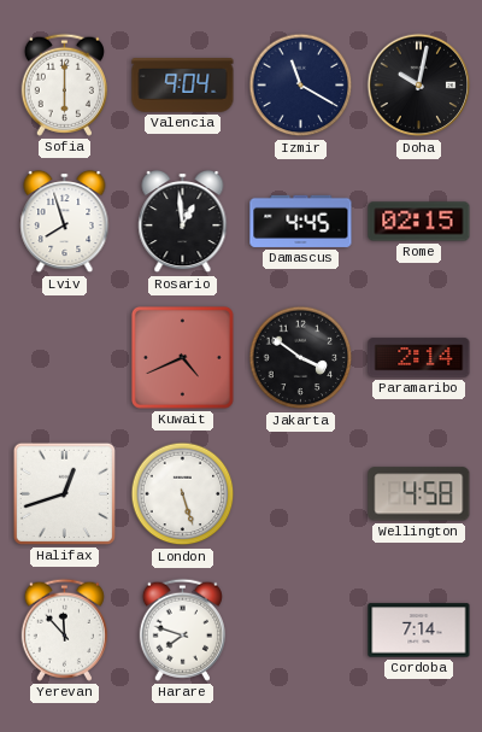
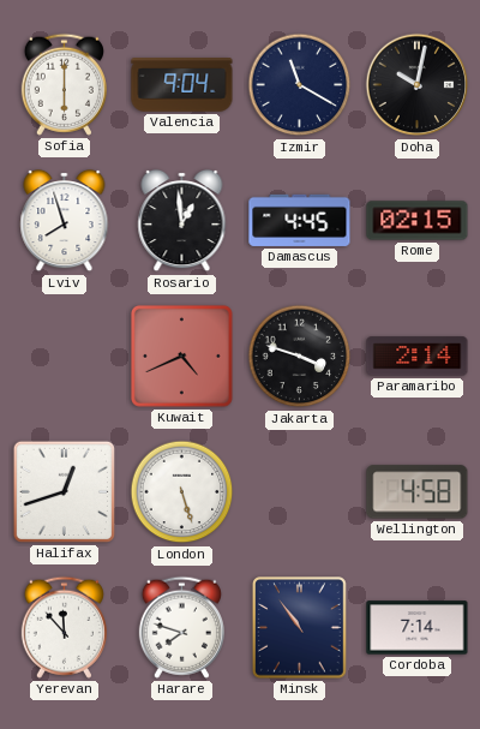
Jakarta: 3:51 -> 3:48
Minsk: none -> 10:54
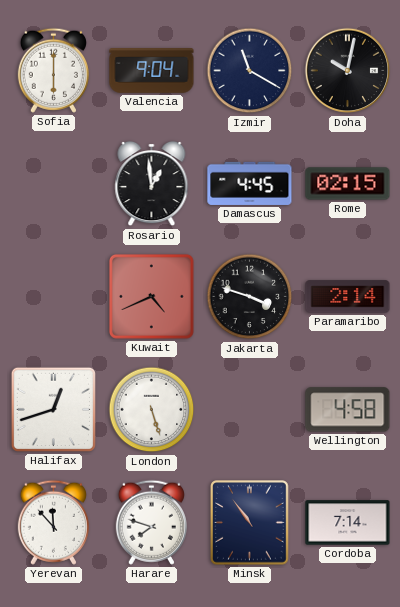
Lviv: 7:57 -> none
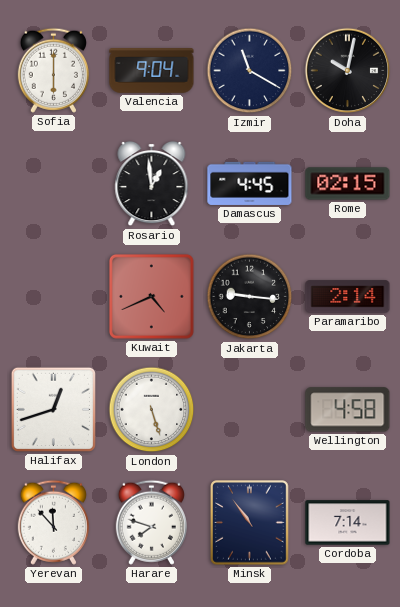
Jakarta: 3:48 -> 9:16
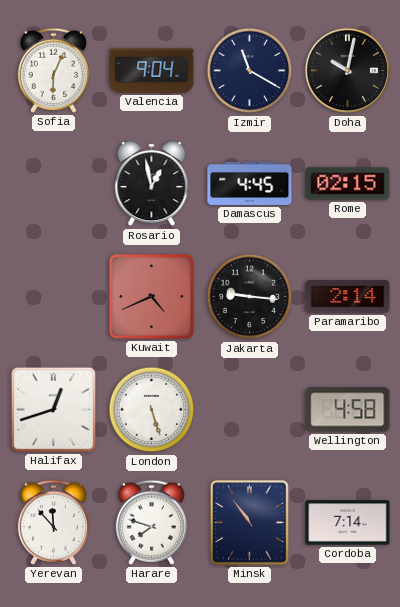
Sofia: 6:00 -> 6:04
Rosario: 12:59 -> 12:58
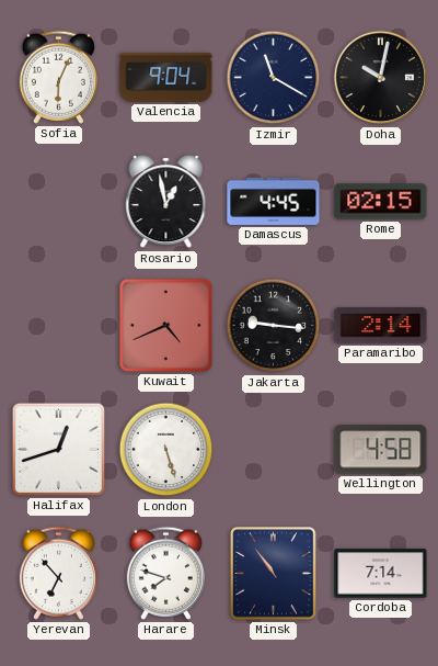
Yerevan: 11:53 -> 6:53
